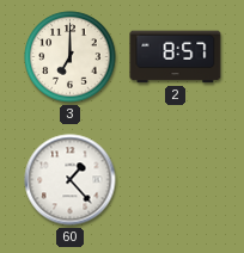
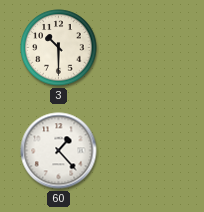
3: 7:00 -> 10:30
2: 8:57 -> none
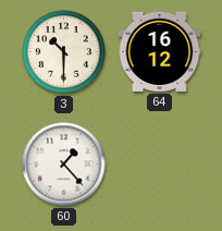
64: none -> 16:12
